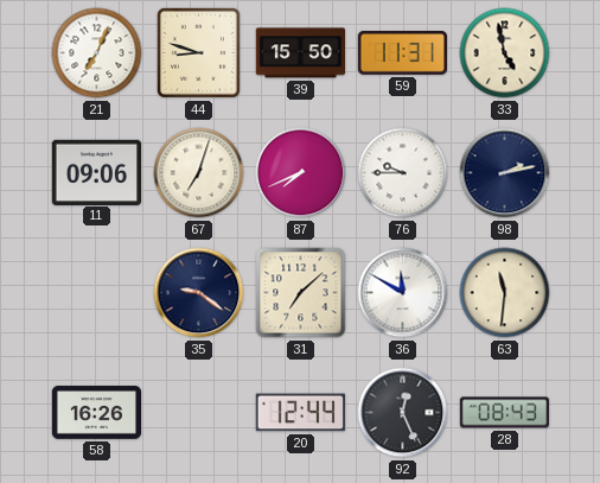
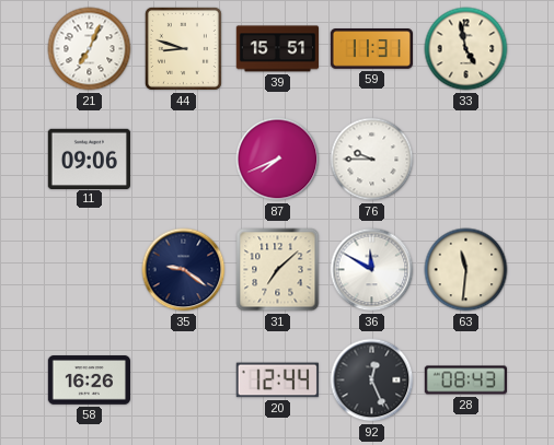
39: 15:50 -> 15:51
67: 7:03 -> none
98: 2:13 -> none
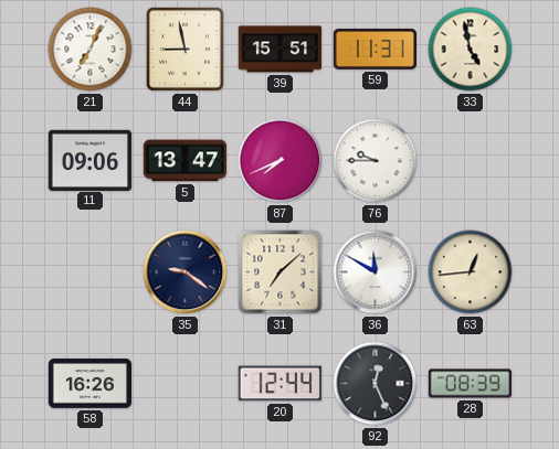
44: 8:48 -> 8:58
5: none -> 13:47
63: 11:31 -> 12:44
28: 08:43 -> 08:39
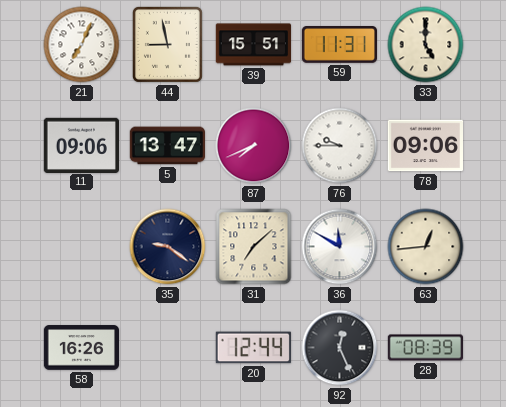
33: 4:58 -> 5:00
78: none -> 09:06
